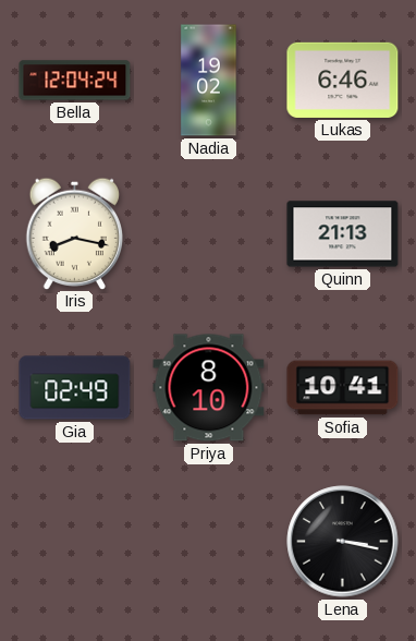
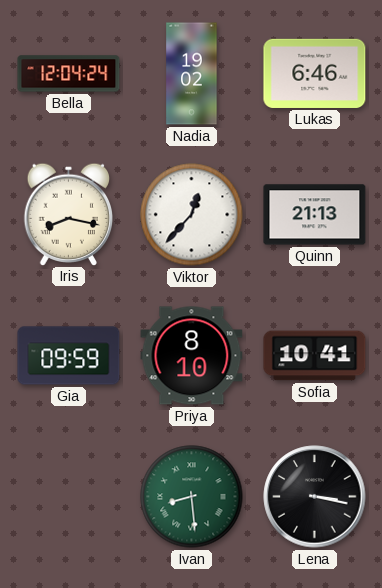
Viktor: none -> 12:37
Gia: 02:49 -> 09:59
Ivan: none -> 8:29
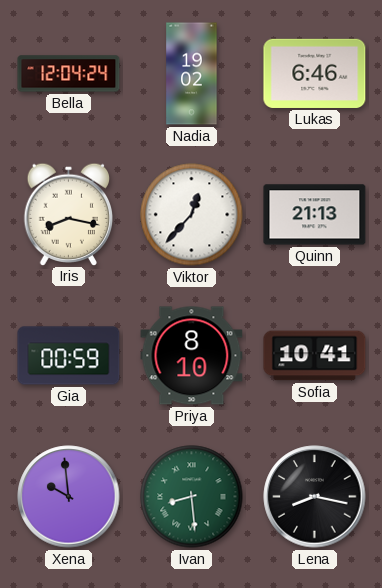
Gia: 09:59 -> 00:59
Xena: none -> 9:59
Lena: 3:17 -> 8:17
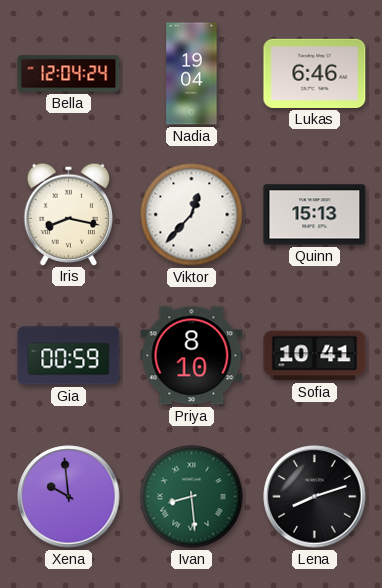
Nadia: 19:02 -> 19:04
Quinn: 21:13 -> 15:13
Lena: 8:17 -> 8:12
